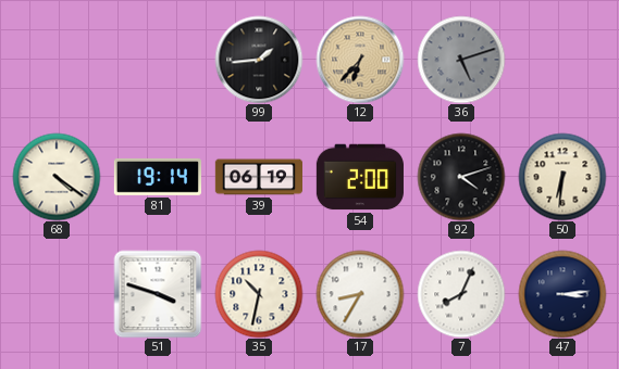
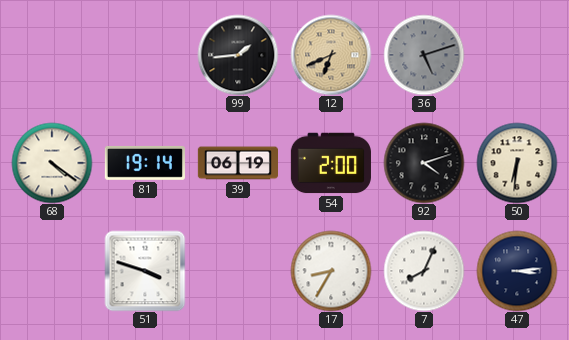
12: 6:37 -> 6:41
35: 10:32 -> none
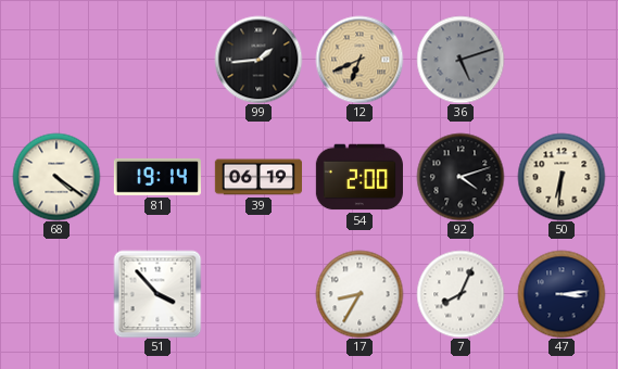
51: 3:48 -> 3:53
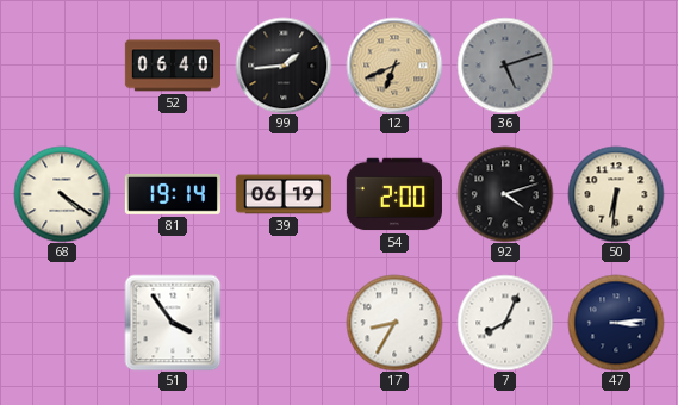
52: none -> 06:40
51: 3:53 -> 3:54
